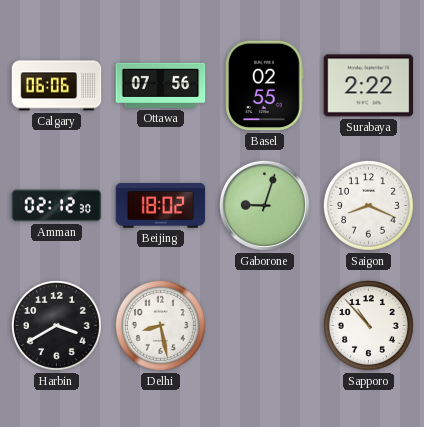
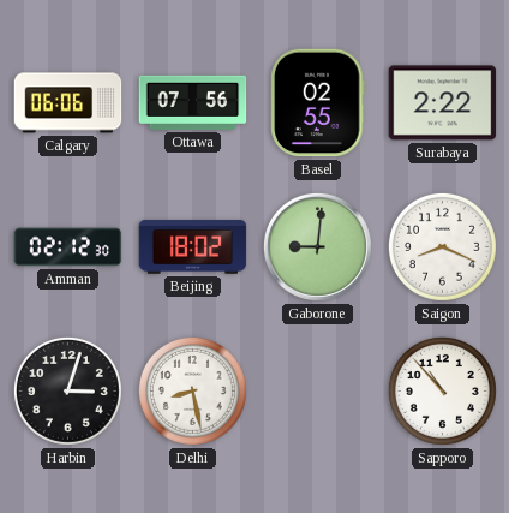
Gaborone: 9:03 -> 9:01
Harbin: 3:40 -> 3:03
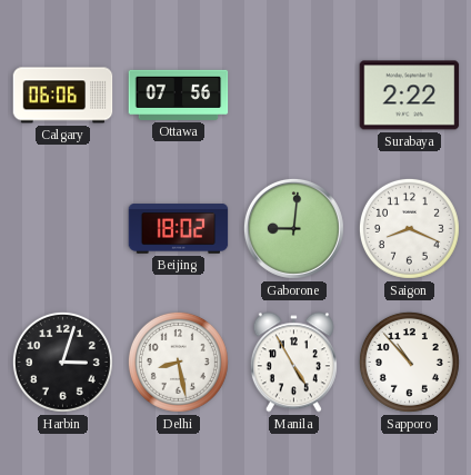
Basel: 02:55 -> none
Amman: 02:12 -> none
Manila: none -> 4:55
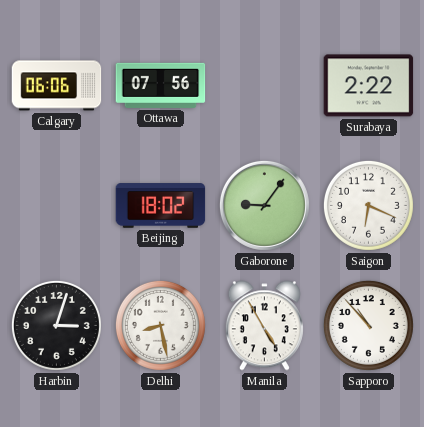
Gaborone: 9:01 -> 9:06
Saigon: 8:19 -> 6:19
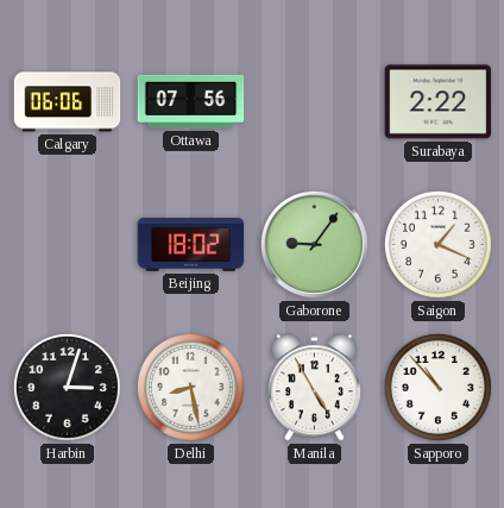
Saigon: 6:19 -> 1:19
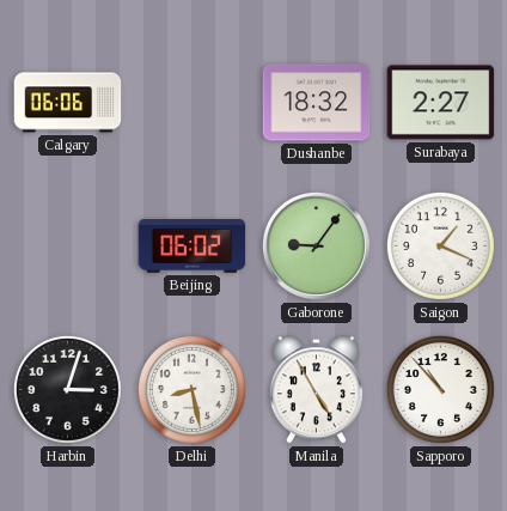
Ottawa: 07:56 -> none
Dushanbe: none -> 18:32
Surabaya: 2:22 -> 2:27
Beijing: 18:02 -> 06:02
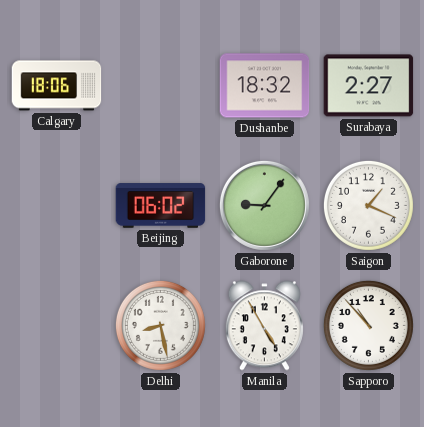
Calgary: 06:06 -> 18:06
Harbin: 3:03 -> none
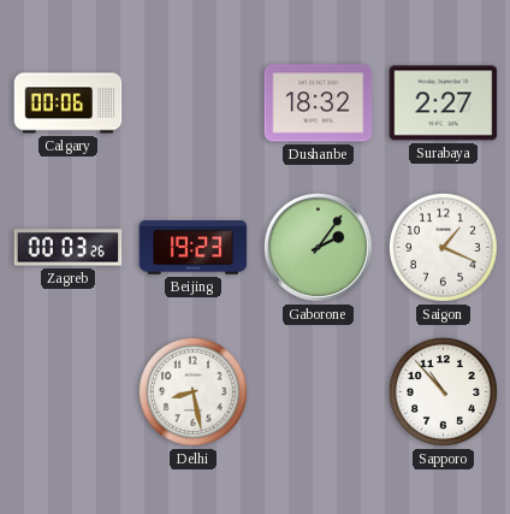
Calgary: 18:06 -> 00:06
Zagreb: none -> 00:03
Beijing: 06:02 -> 19:23
Gaborone: 9:06 -> 2:06
Manila: 4:55 -> none
